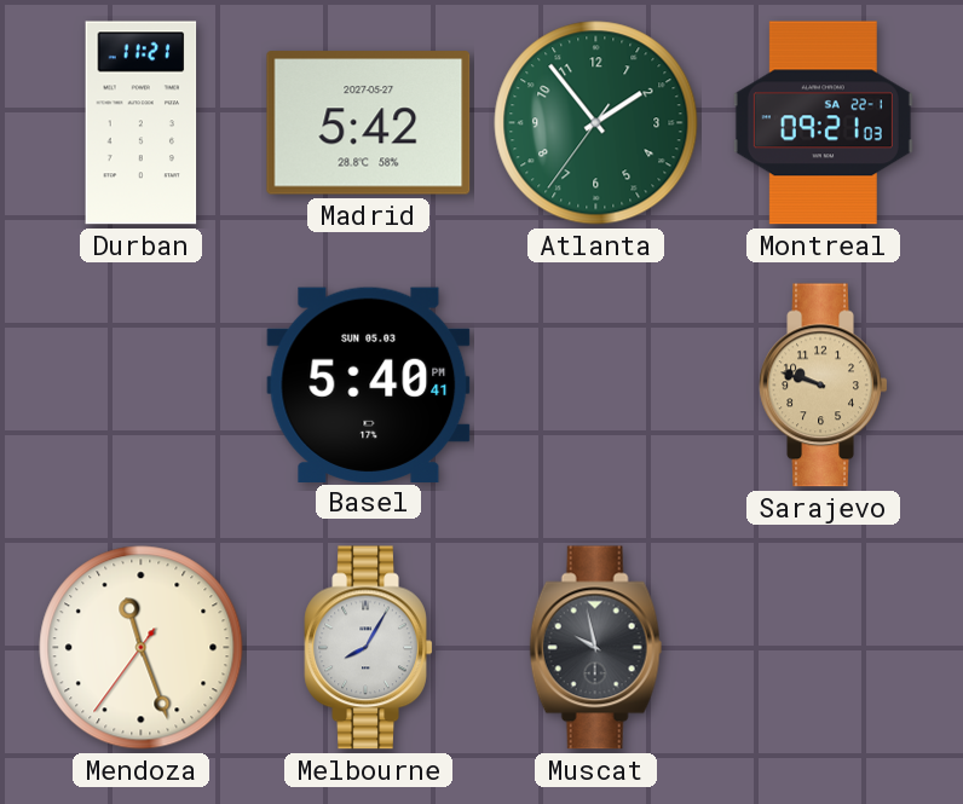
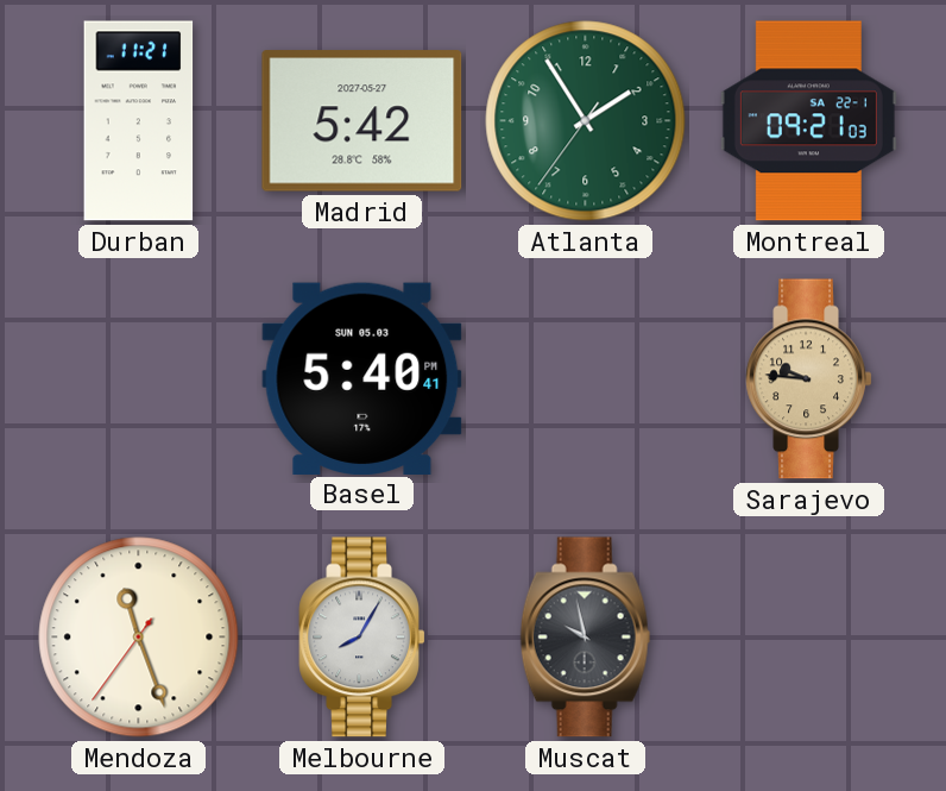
Atlanta: 1:53 -> 1:54
Sarajevo: 9:48 -> 9:46
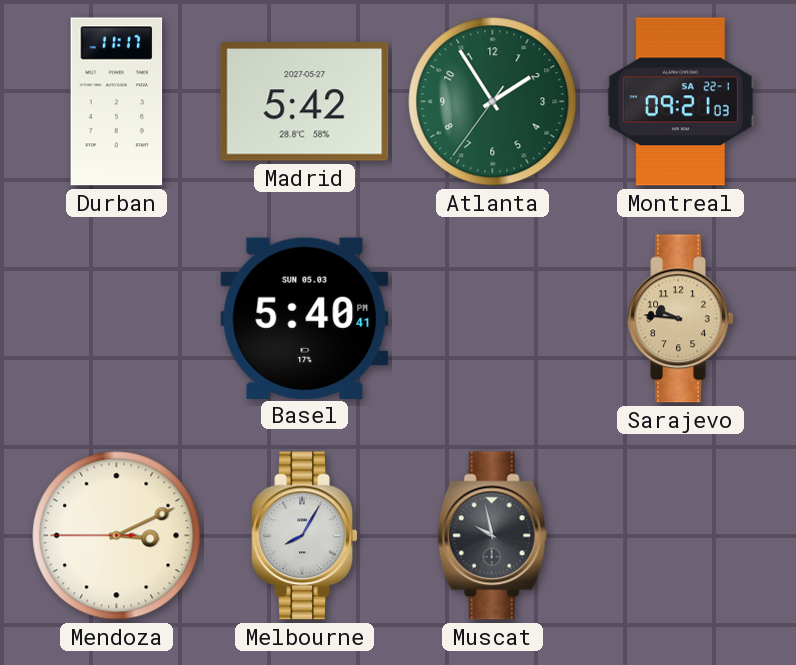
Durban: 11:21 -> 11:17
Mendoza: 11:26 -> 3:10
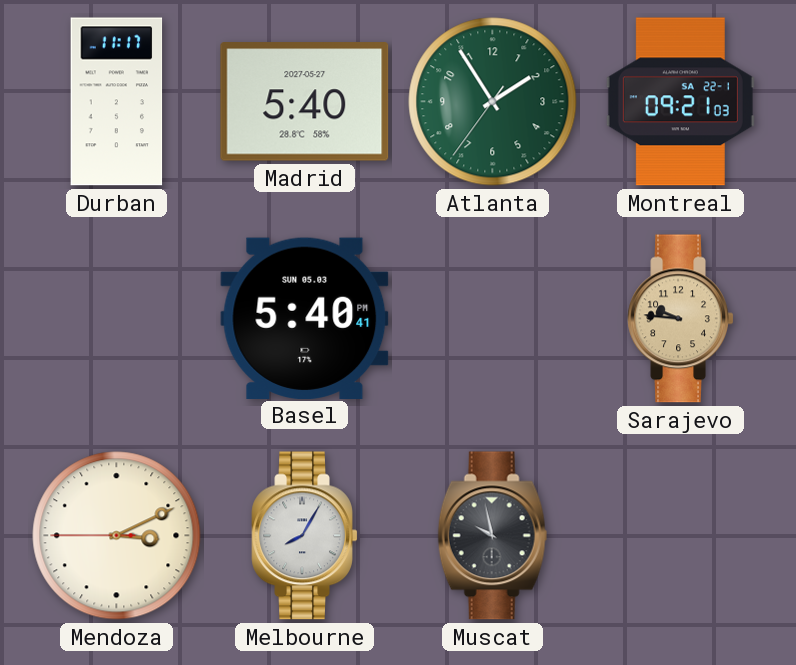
Madrid: 5:42 -> 5:40
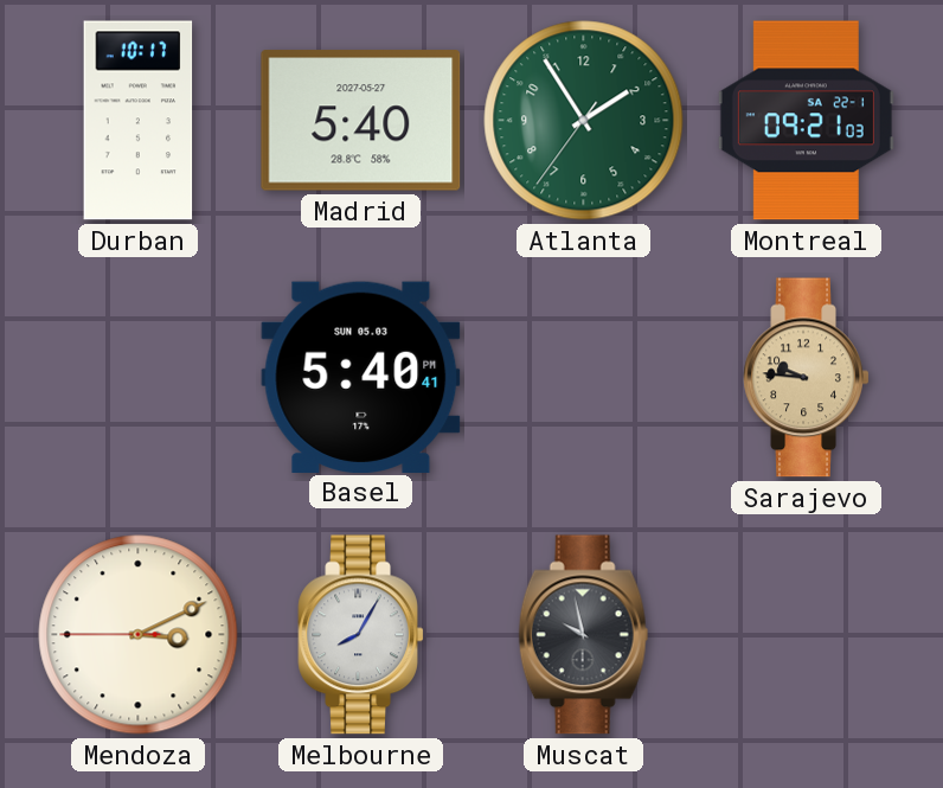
Durban: 11:17 -> 10:17
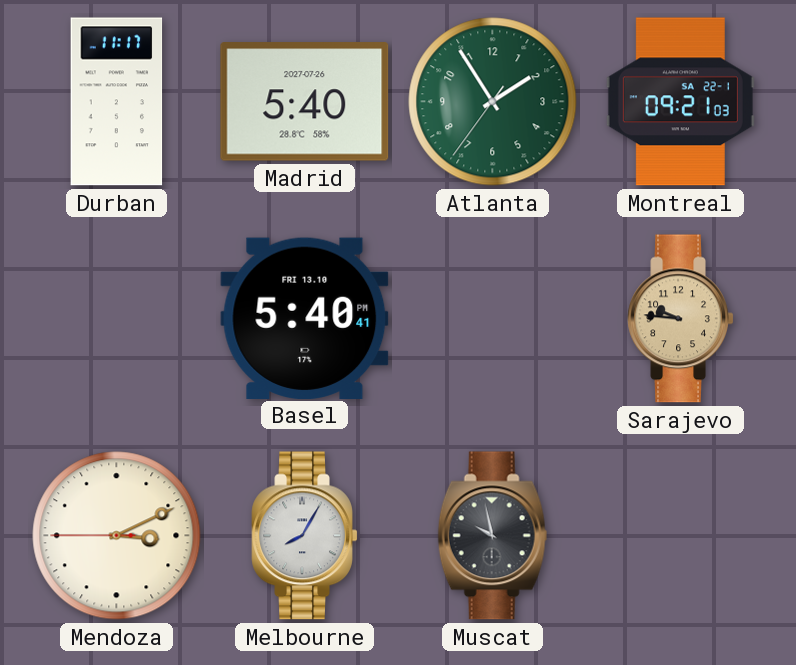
Durban: 10:17 -> 11:17
Madrid date: 2027-05-27 -> 2027-07-26
Basel date: SUN 05.03 -> FRI 13.10
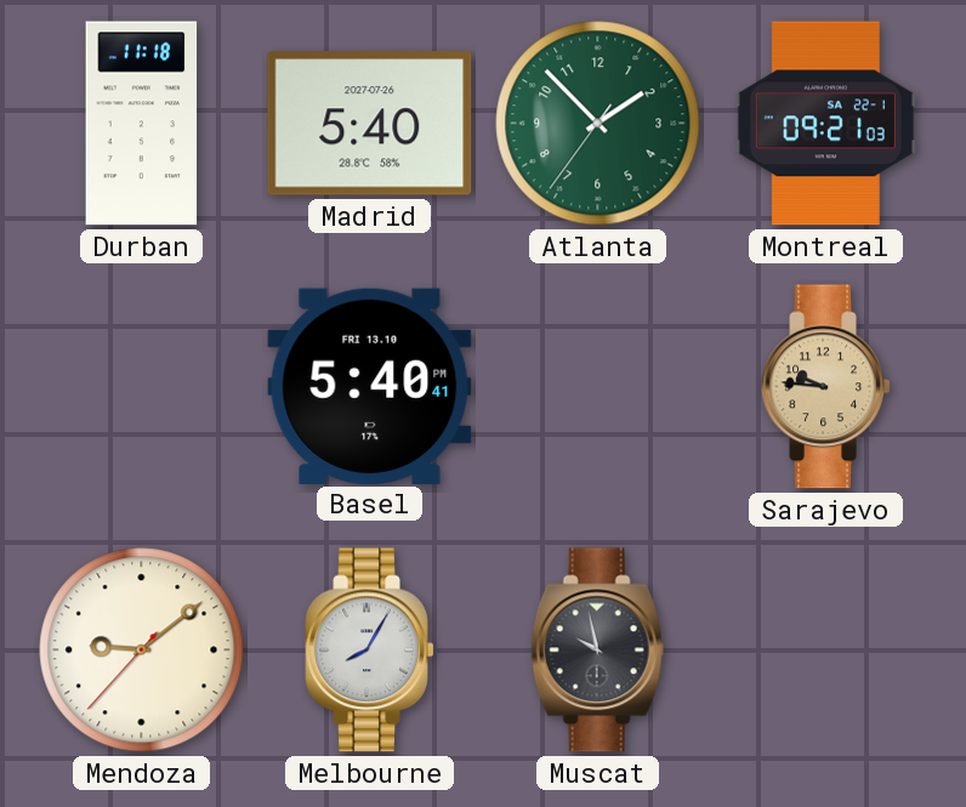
Durban: 11:17 -> 11:18
Atlanta: 1:54 -> 1:52
Mendoza: 3:10 -> 9:08
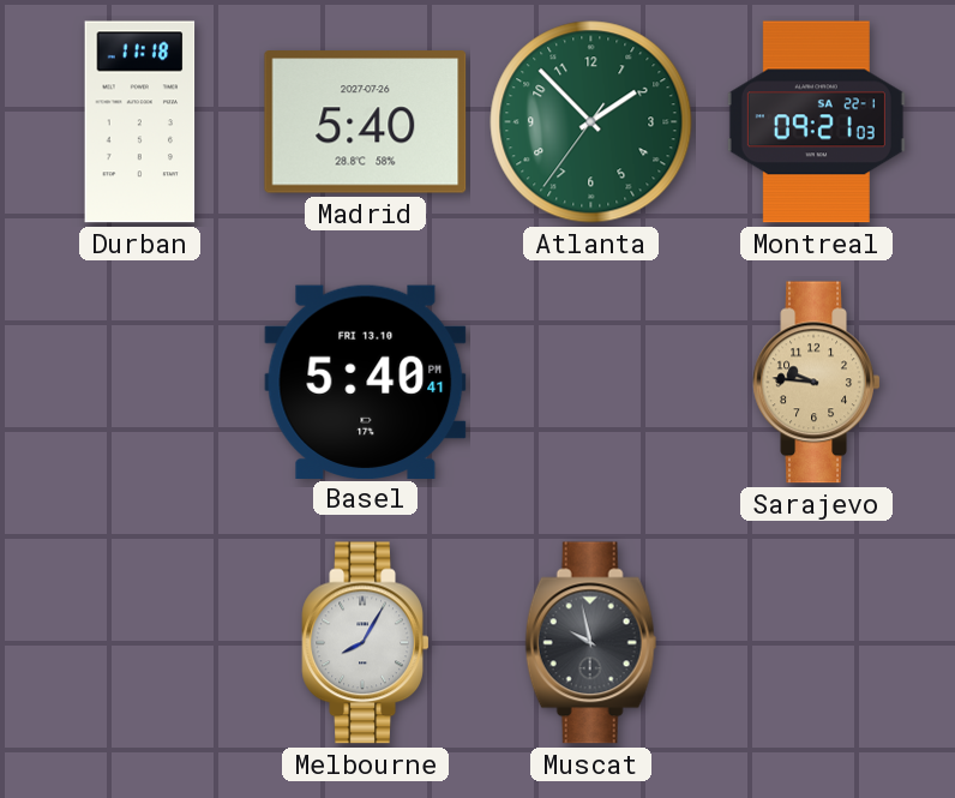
Mendoza: 9:08 -> none
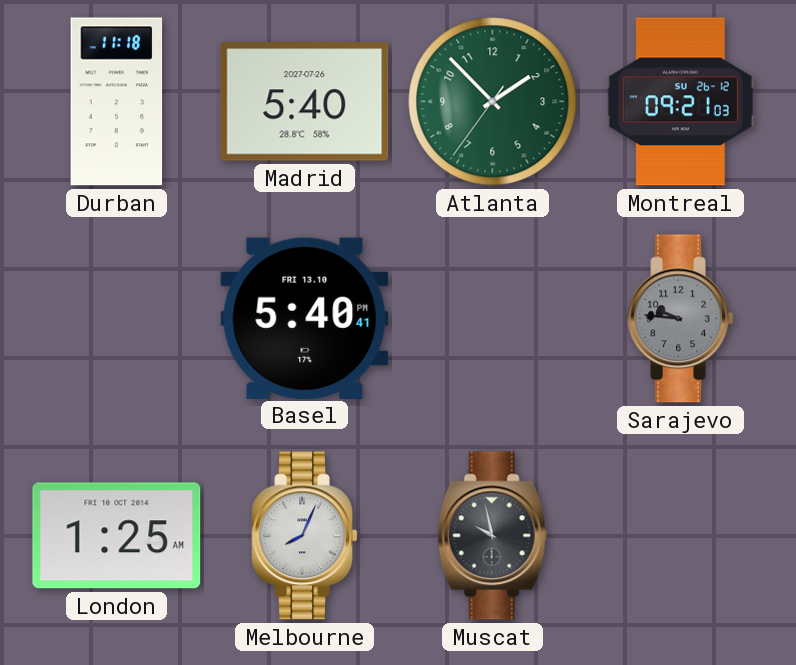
Montreal date: SA 22-1 -> SU 26-12
Sarajevo dial: champagne -> grey
London: none -> 1:25
Melbourne: 8:05 -> 8:04
